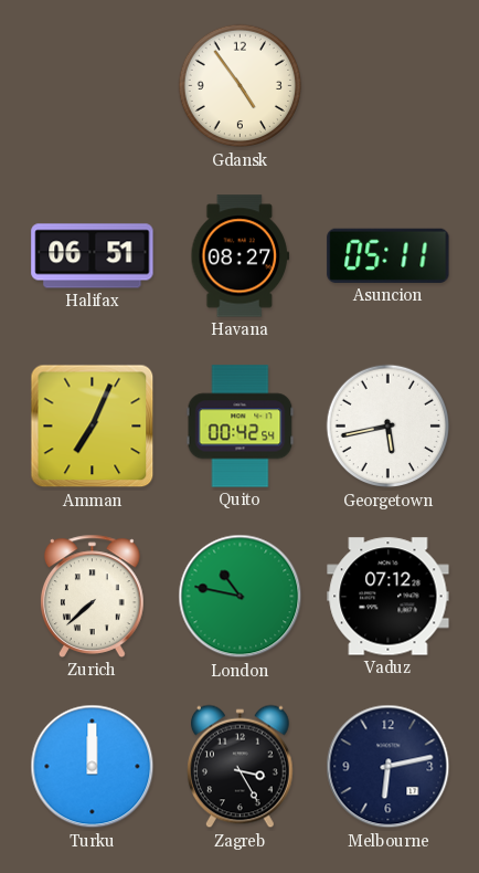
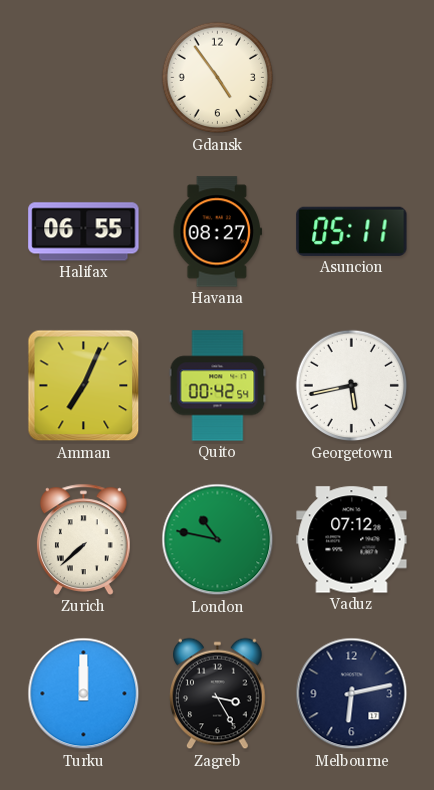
Halifax: 06:51 -> 06:55
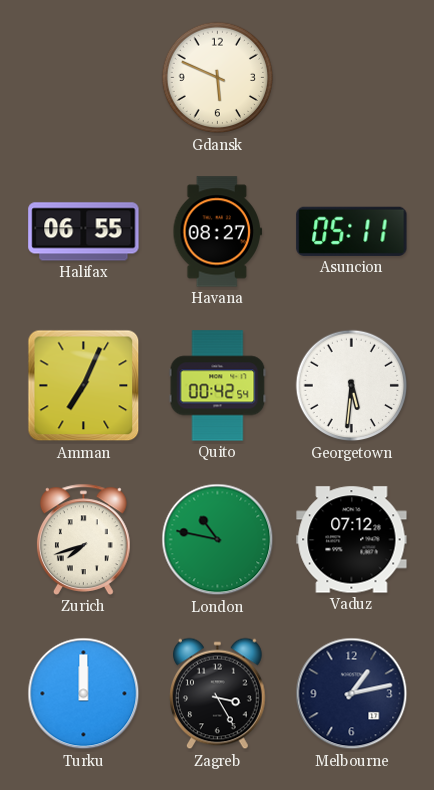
Gdansk: 4:54 -> 5:49
Georgetown: 5:43 -> 5:31
Zurich: 7:38 -> 7:42
Melbourne: 6:13 -> 1:13
